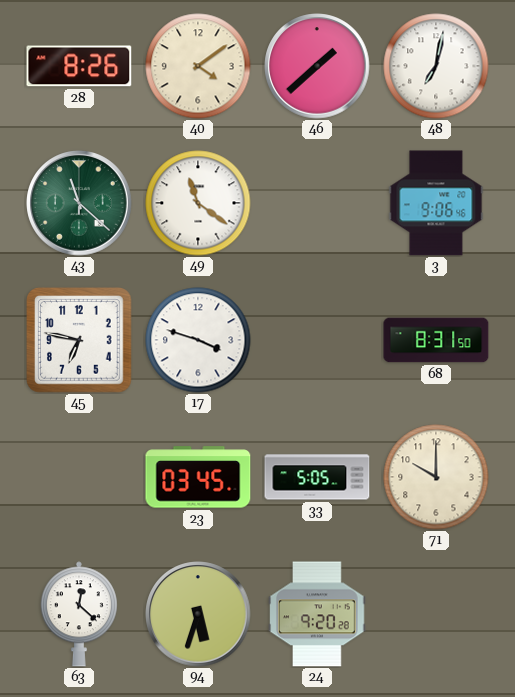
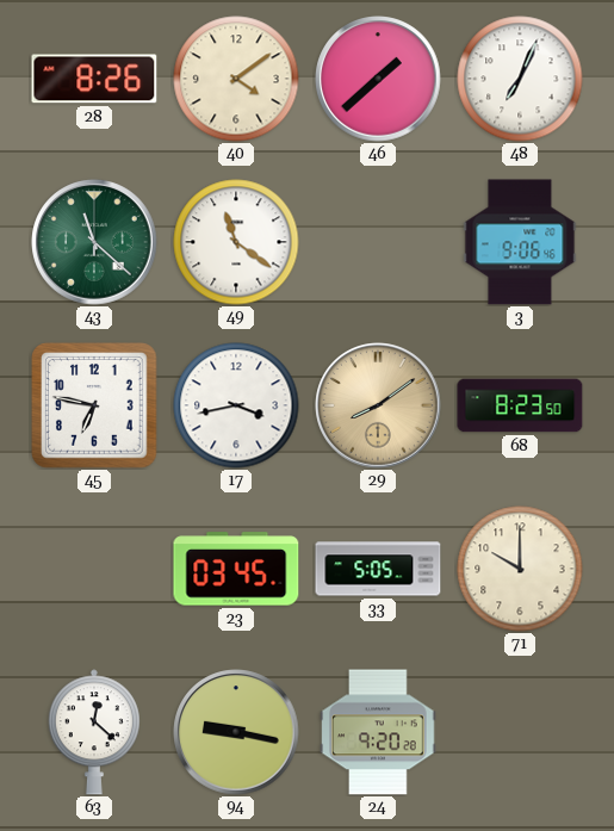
48: 7:02 -> 7:04
17: 3:48 -> 3:43
29: none -> 8:09
68: 8:31 -> 8:23
94: 5:33 -> 9:17
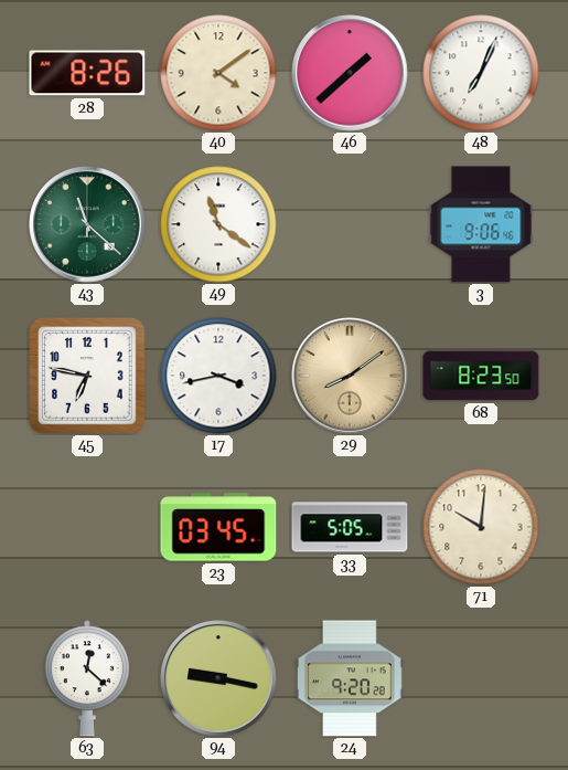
71: 10:00 -> 10:01
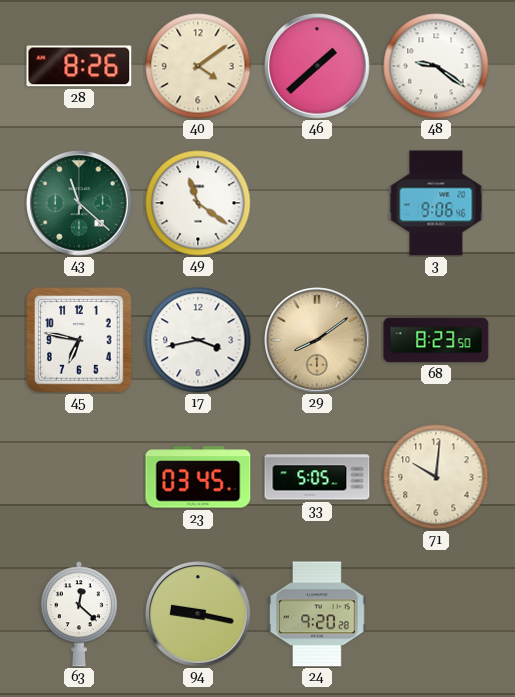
48: 7:04 -> 9:21
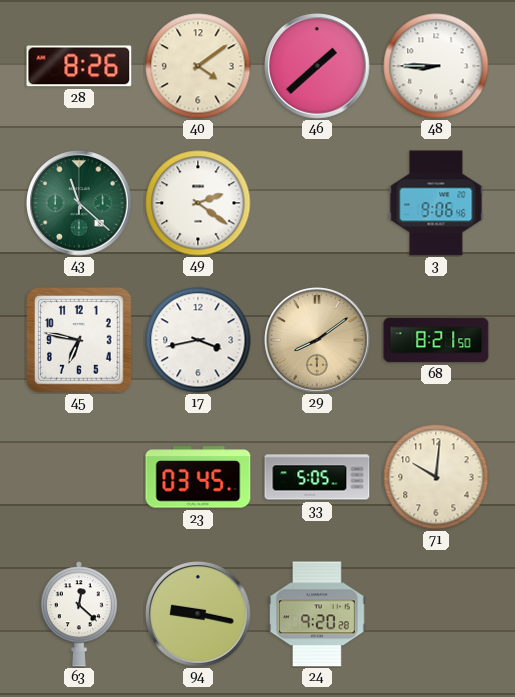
48: 9:21 -> 8:45
49: 11:21 -> 2:21
68: 8:23 -> 8:21
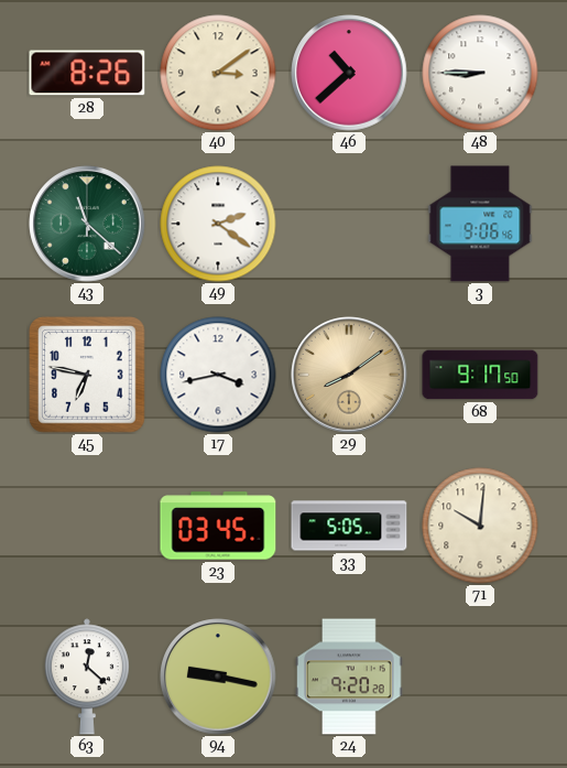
40: 4:09 -> 3:09
46: 1:38 -> 10:38
68: 8:21 -> 9:17
